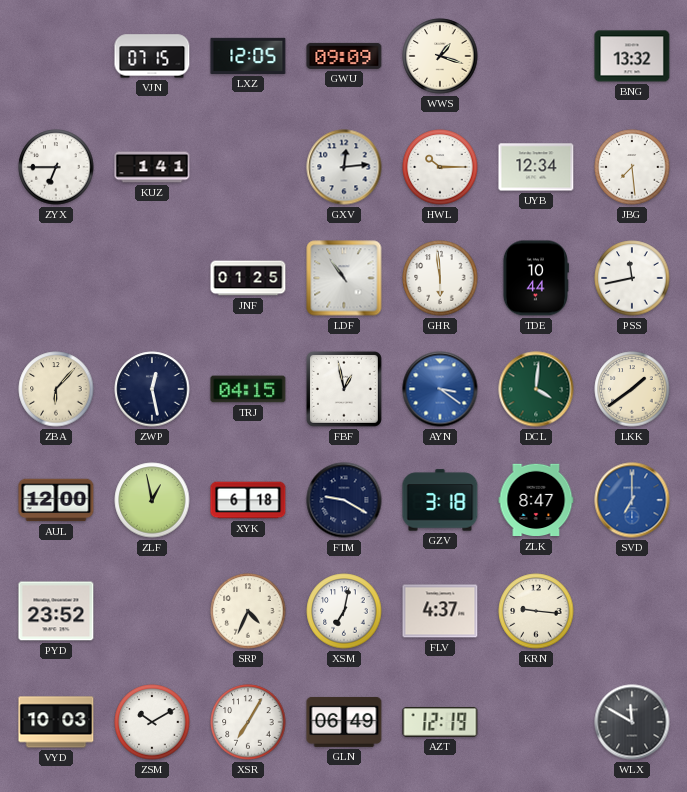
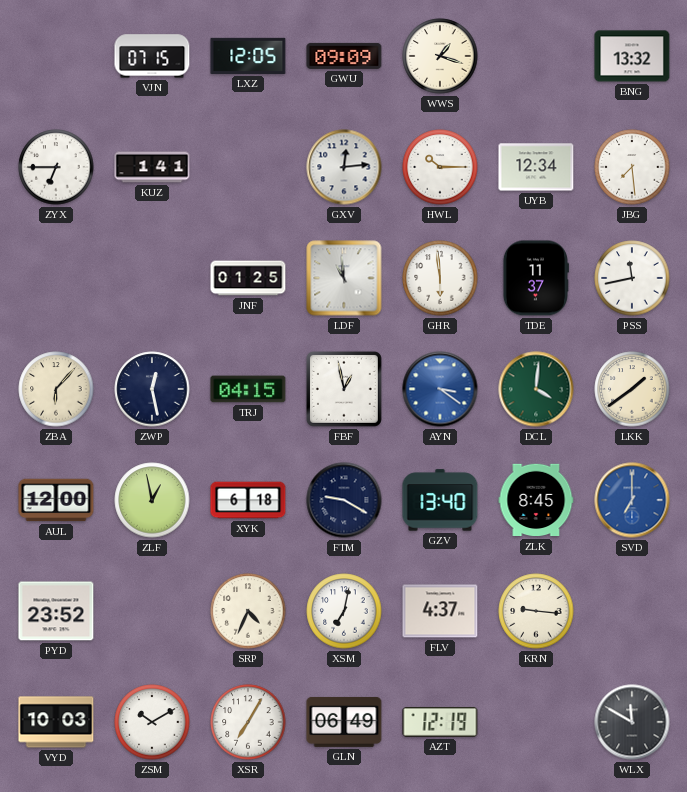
LDF: 10:54 -> 10:59
TDE: 10:44 -> 11:37
GZV: 3:18 -> 13:40
ZLK: 8:47 -> 8:45
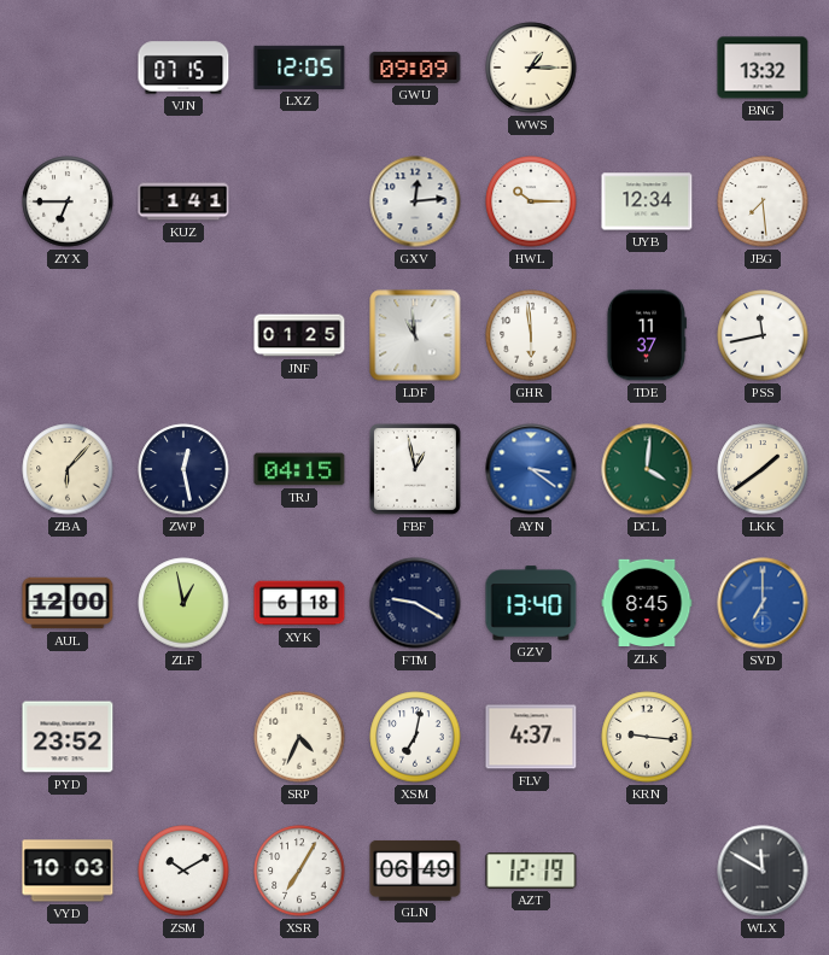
WWS: 1:18 -> 1:15
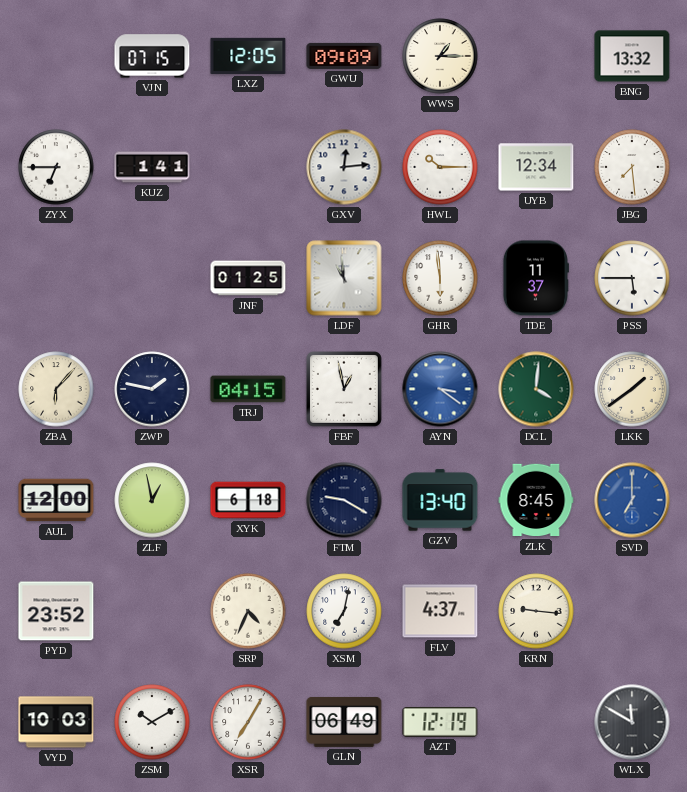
PSS: 11:43 -> 5:45
ZWP: 12:28 -> 1:47
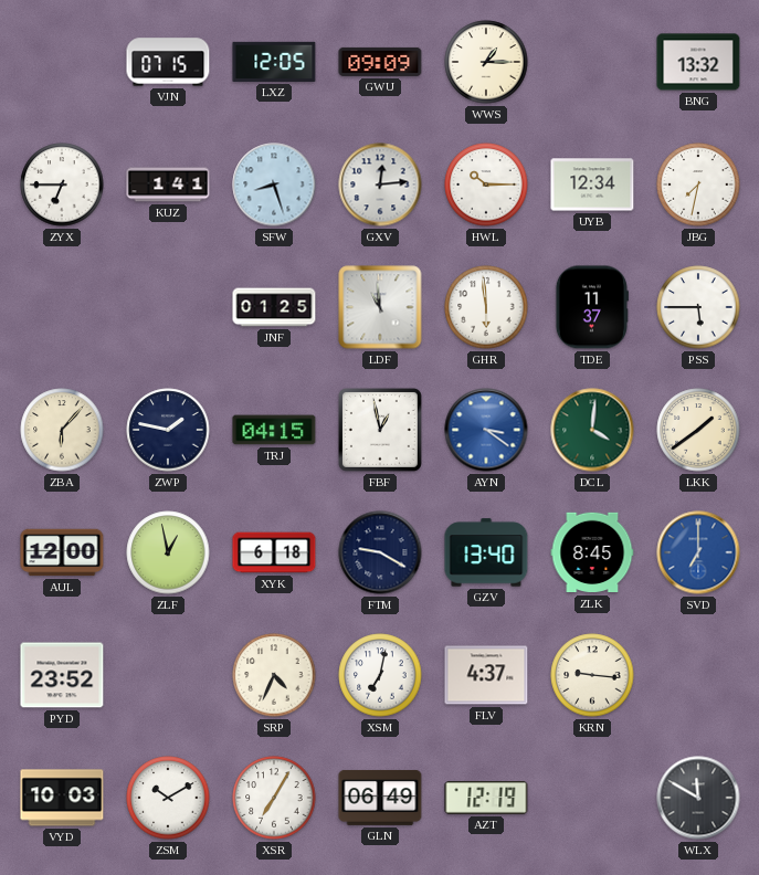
SFW: none -> 8:27
JBG: 7:29 -> 7:32
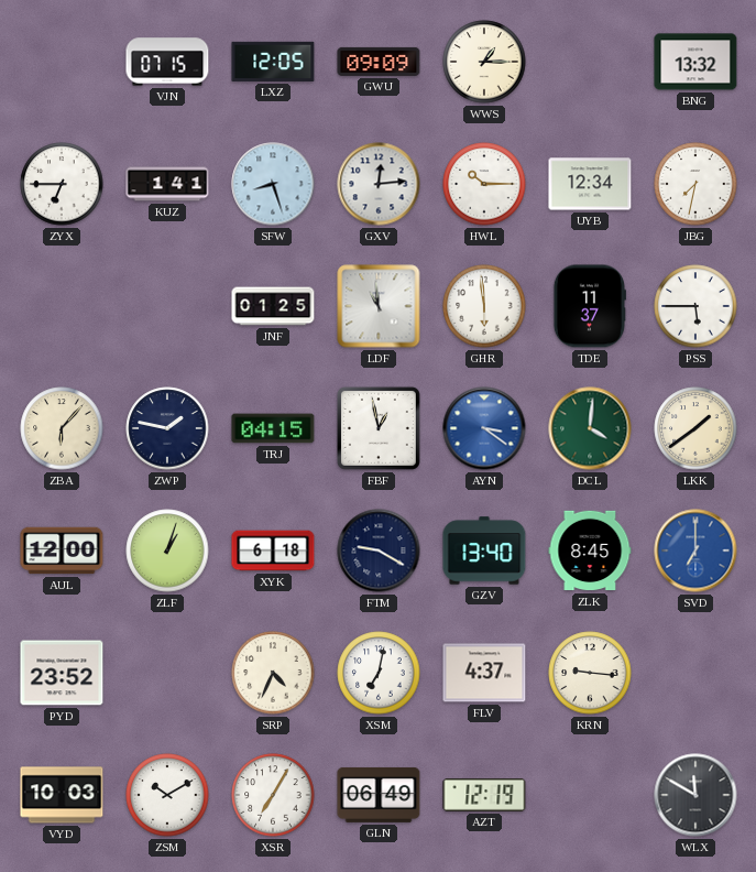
ZLF: 12:58 -> 1:03
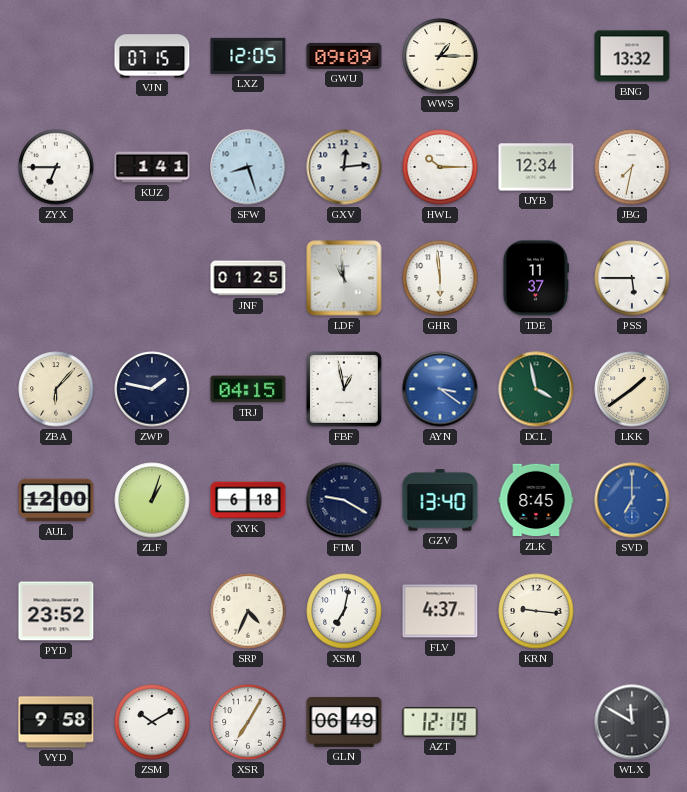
DCL: 4:01 -> 3:58
VYD: 10:03 -> 9:58
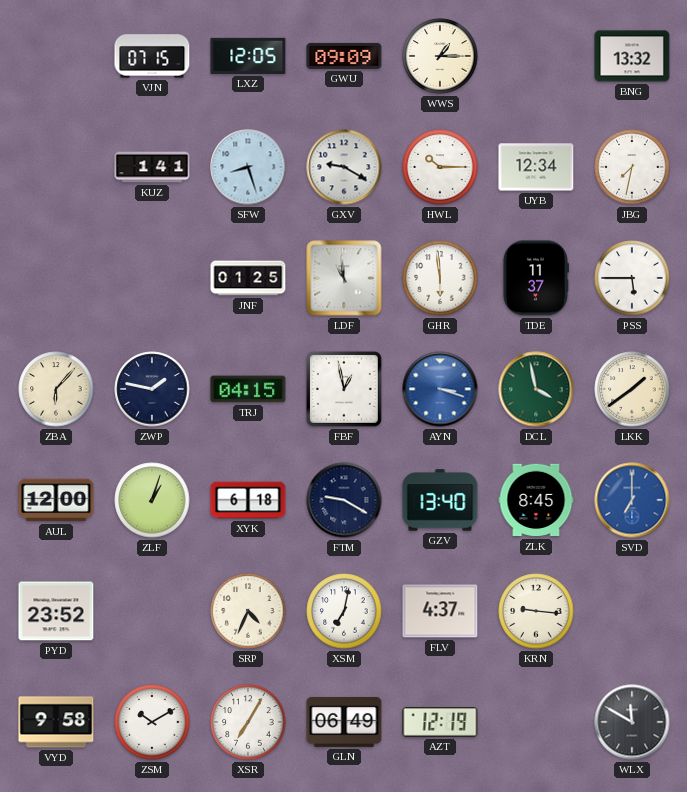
ZYX: 6:45 -> none
GXV: 12:14 -> 9:20
AYN: 3:21 -> 3:18
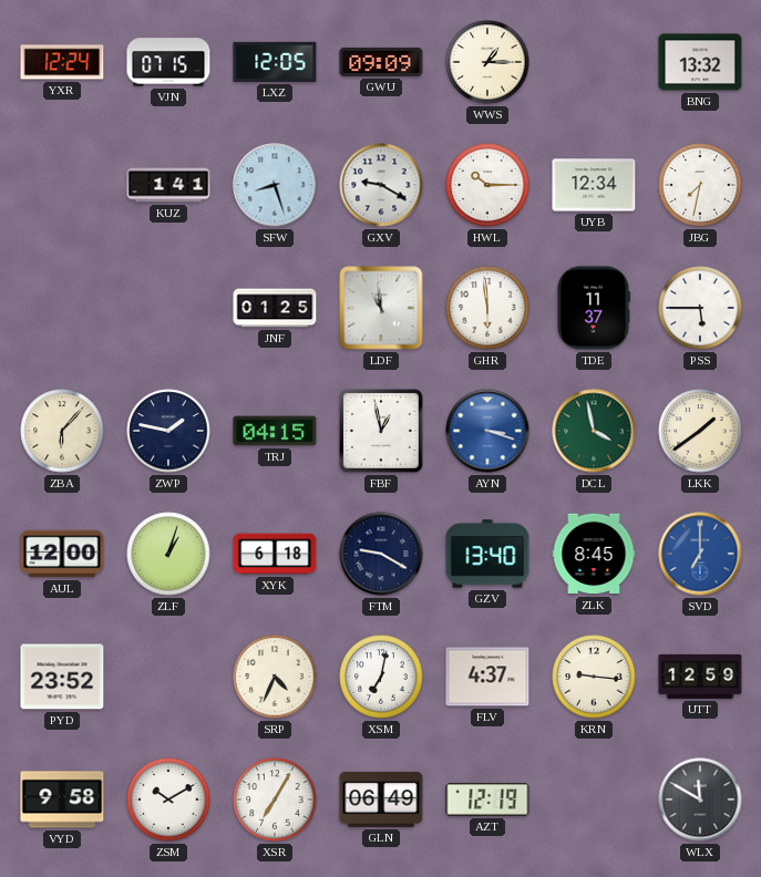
YXR: none -> 12:24
UTT: none -> 12:59
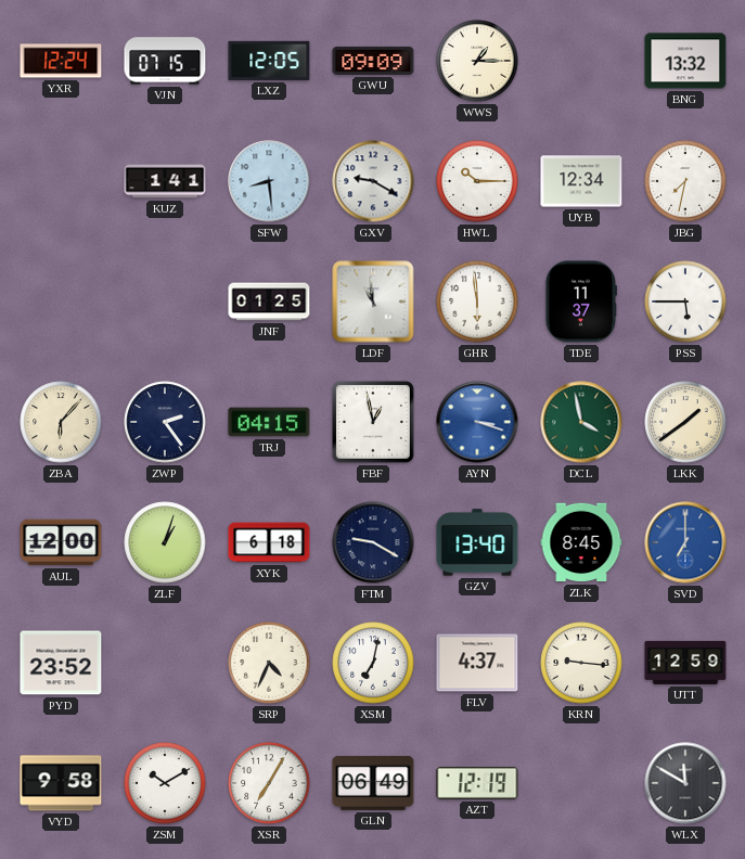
SFW: 8:27 -> 8:29
ZWP: 1:47 -> 2:24
